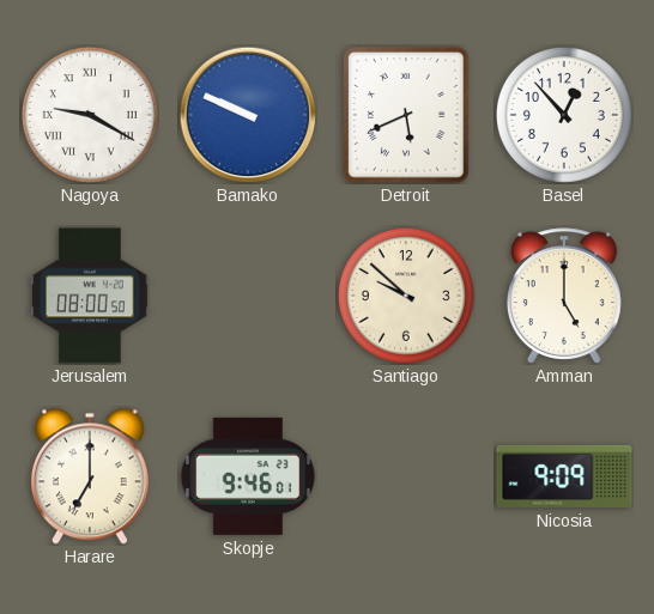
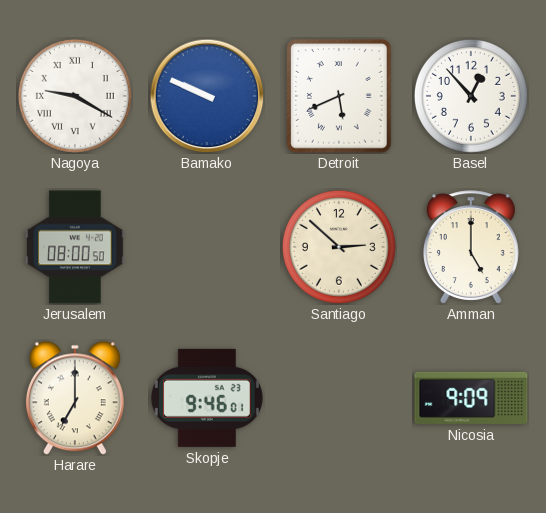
Santiago: 9:52 -> 2:52
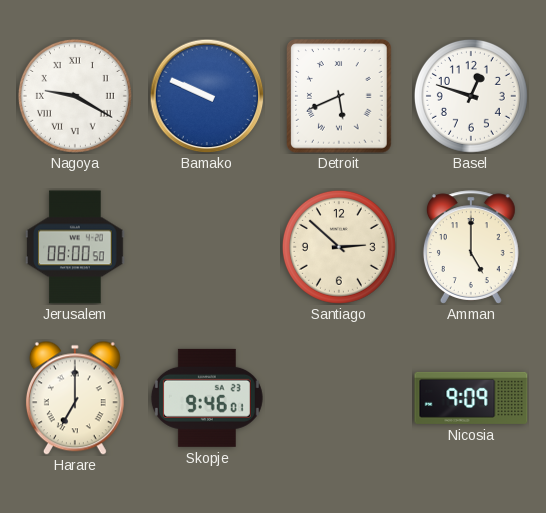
Basel: 12:53 -> 12:48
